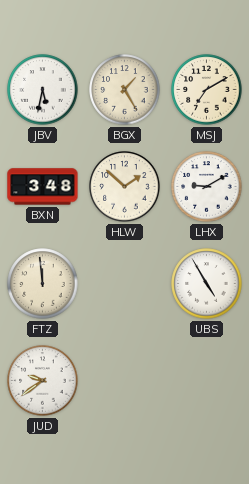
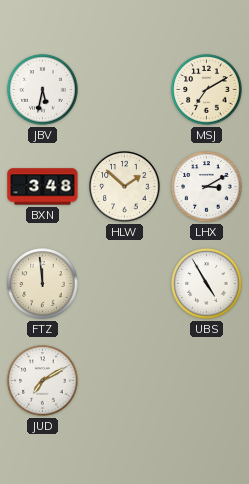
BGX: 1:25 -> none
LHX: 9:10 -> 3:10
JUD: 9:39 -> 7:10
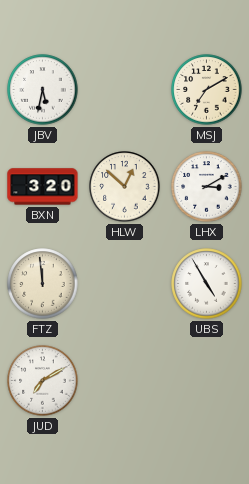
BXN: 3:48 -> 3:20
HLW: 1:52 -> 12:52
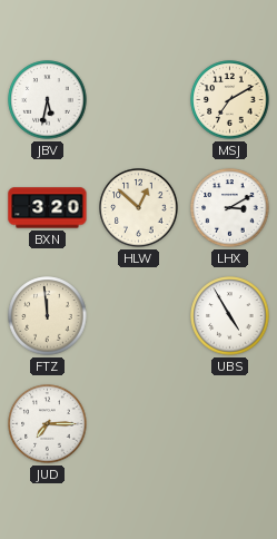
JUD: 7:10 -> 7:15
